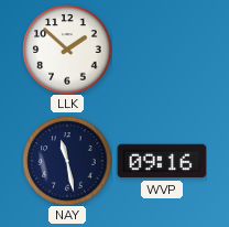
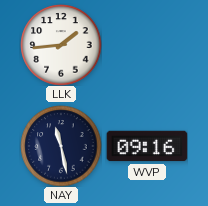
LLK: 1:52 -> 1:44
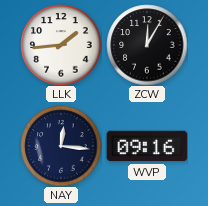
ZCW: none -> 12:05
NAY: 11:28 -> 12:16
